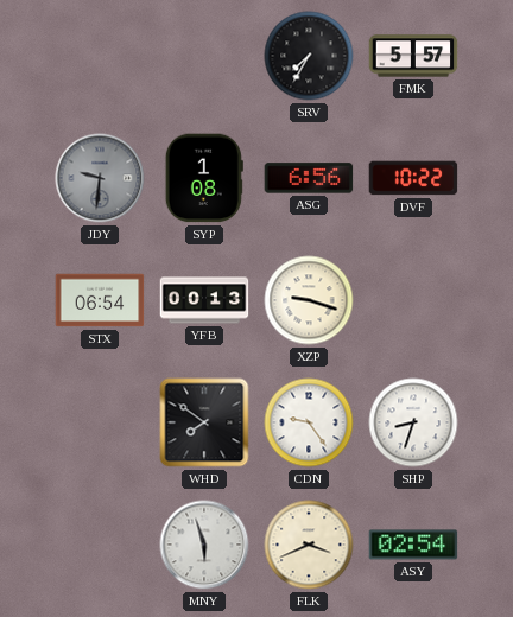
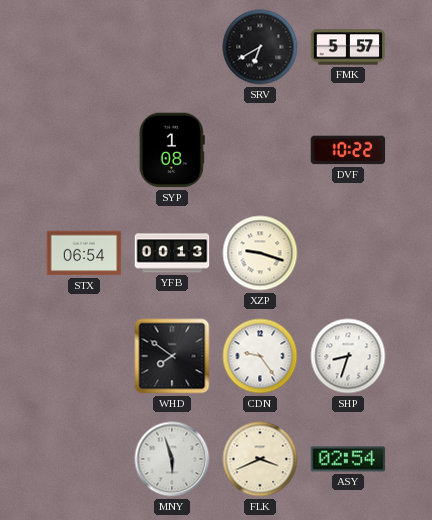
SRV: 7:35 -> 6:40
JDY: 9:31 -> none
ASG: 6:56 -> none
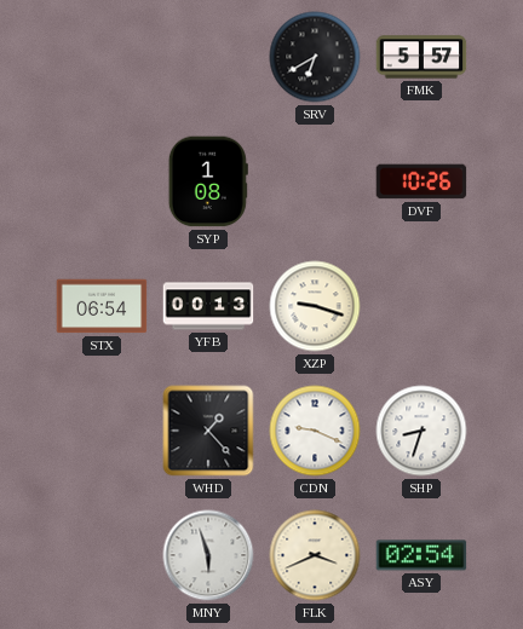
DVF: 10:22 -> 10:26
WHD: 7:51 -> 1:23
CDN: 9:24 -> 9:19
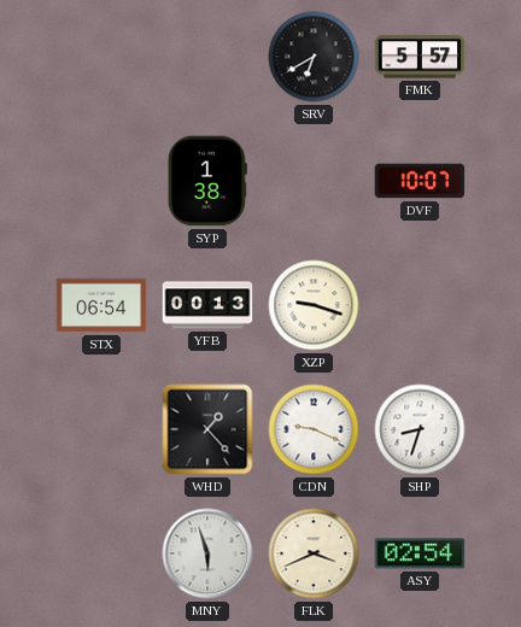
SYP: 1:08 -> 1:38
DVF: 10:26 -> 10:07
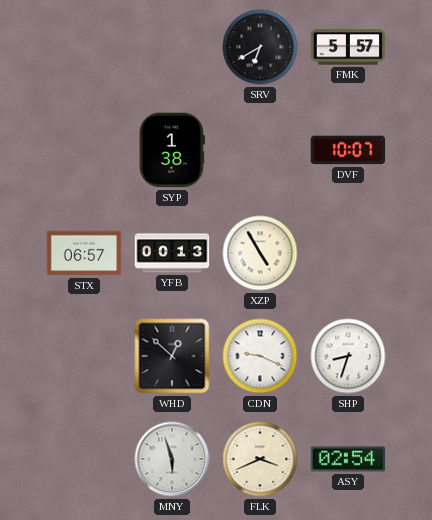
STX: 06:54 -> 06:57
XZP: 9:18 -> 4:55
WHD: 1:23 -> 12:52
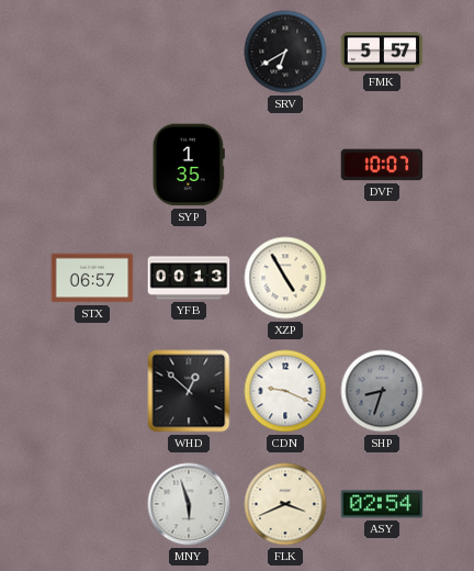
SYP: 1:38 -> 1:35
SHP dial: white -> grey
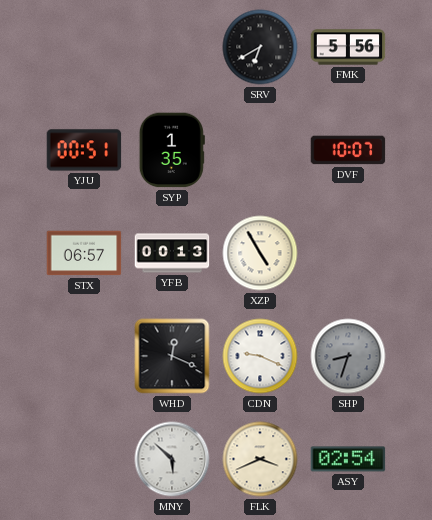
FMK: 5:57 -> 5:56
YJU: none -> 00:51
WHD: 12:52 -> 12:19
MNY: 5:57 -> 5:52
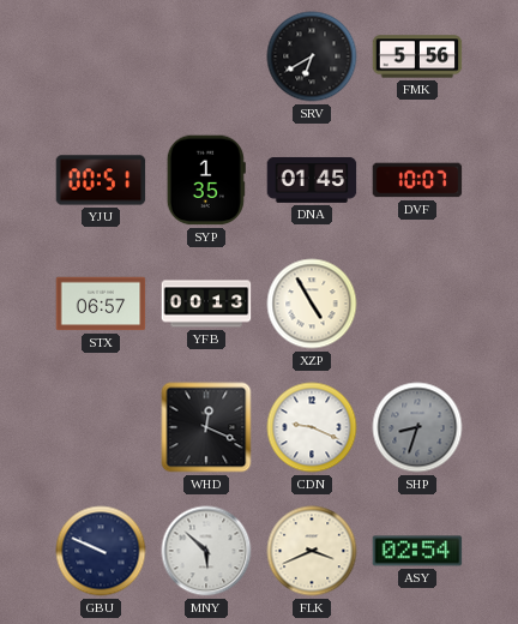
DNA: none -> 01:45
GBU: none -> 9:49
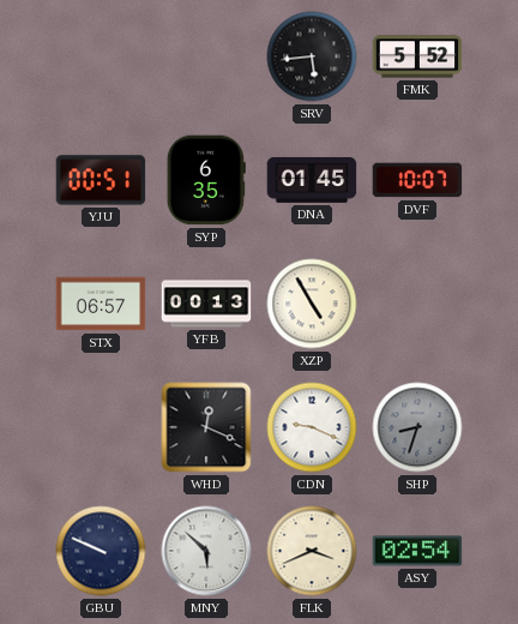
SRV: 6:40 -> 5:44
FMK: 5:56 -> 5:52
SYP: 1:35 -> 6:35
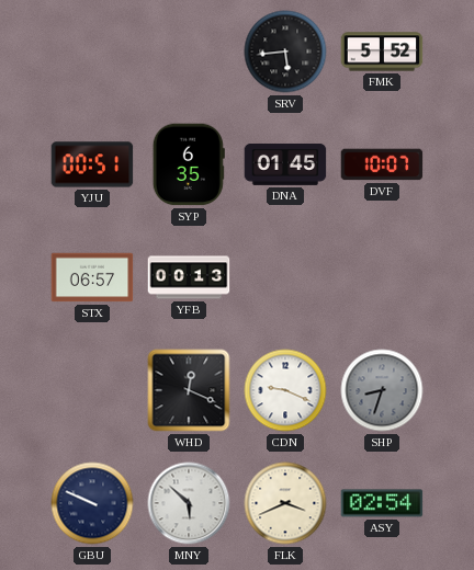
XZP: 4:55 -> none
